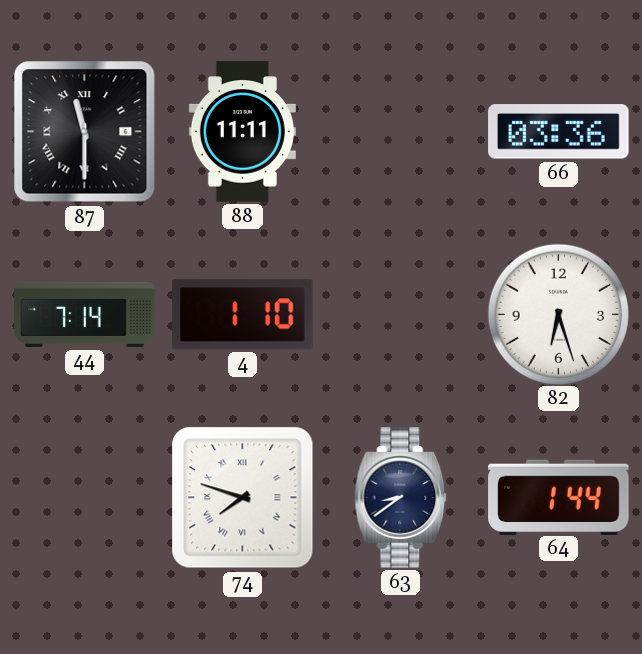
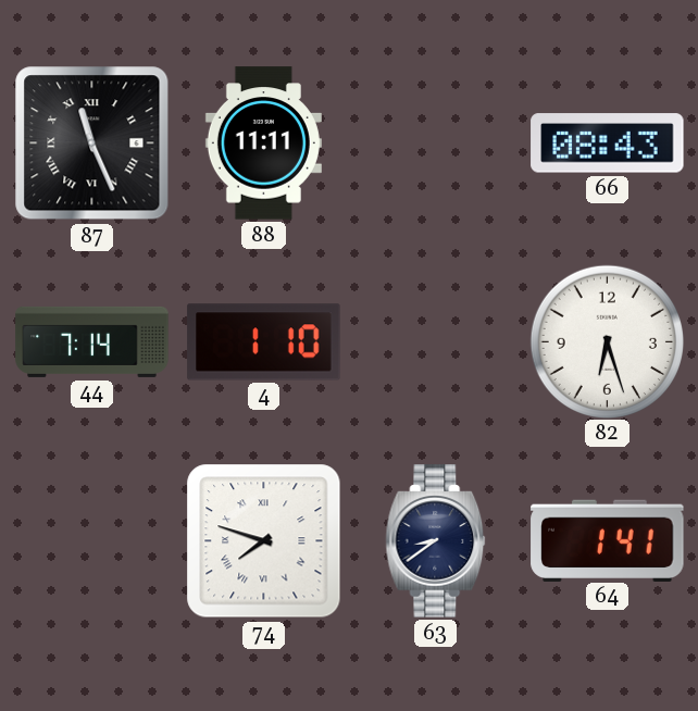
87: 11:30 -> 11:26
66: 03:36 -> 08:43
64: 1:44 -> 1:41
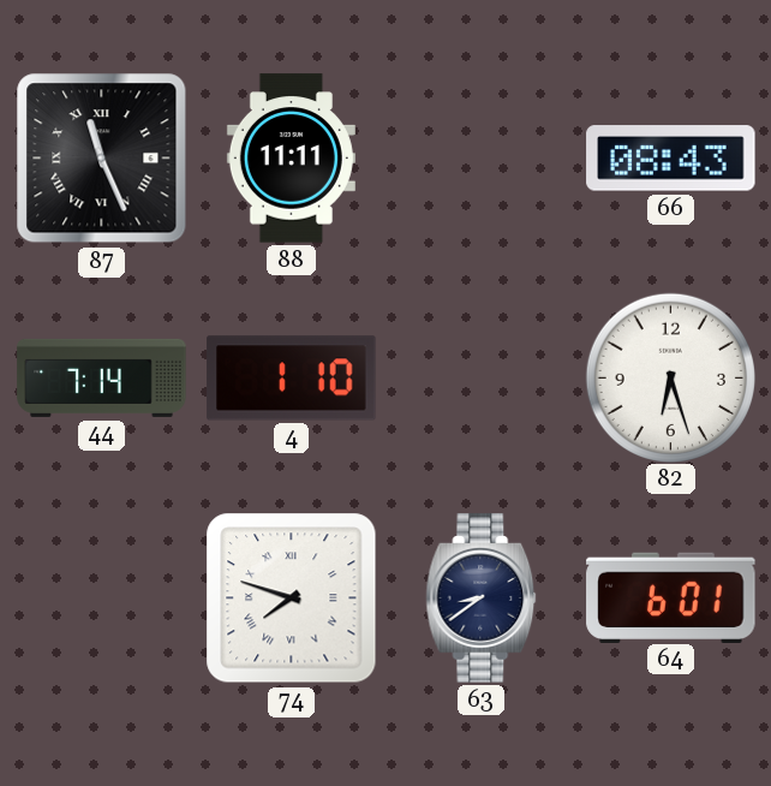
64: 1:41 -> 6:01
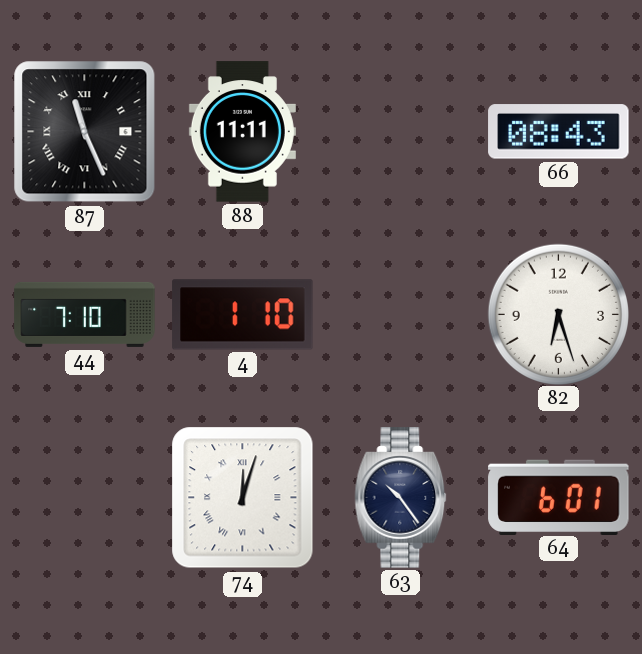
44: 7:14 -> 7:10
74: 7:48 -> 12:03
63: 8:39 -> 10:24
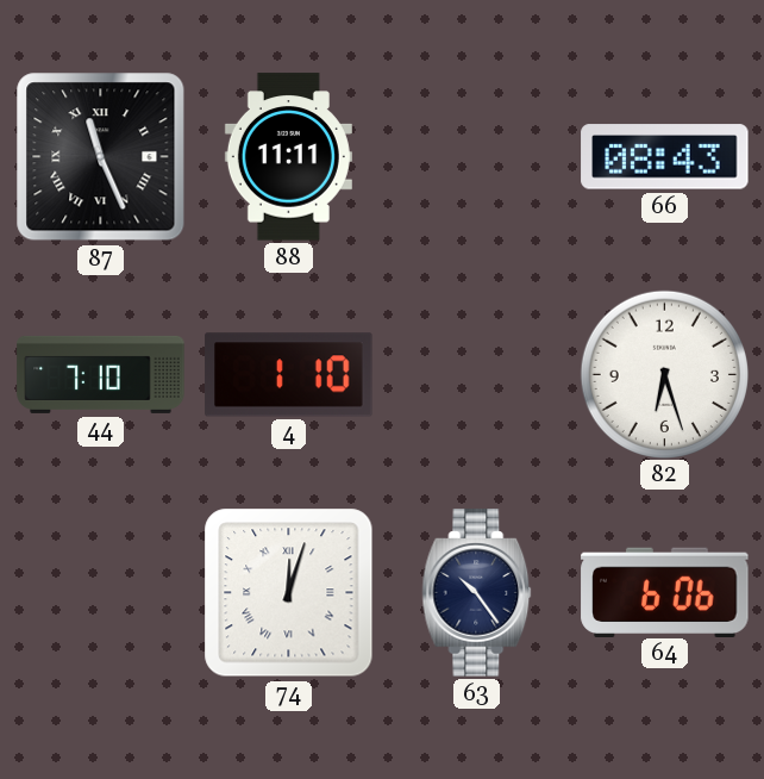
64: 6:01 -> 6:06
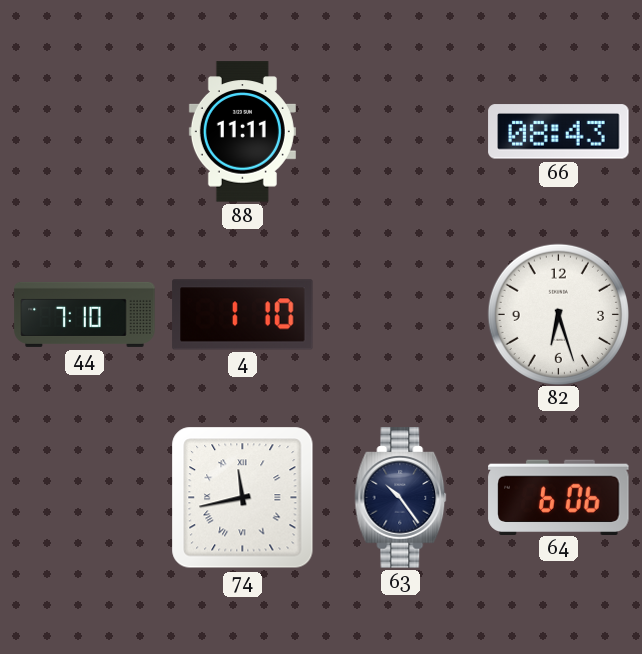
87: 11:26 -> none
74: 12:03 -> 11:43
